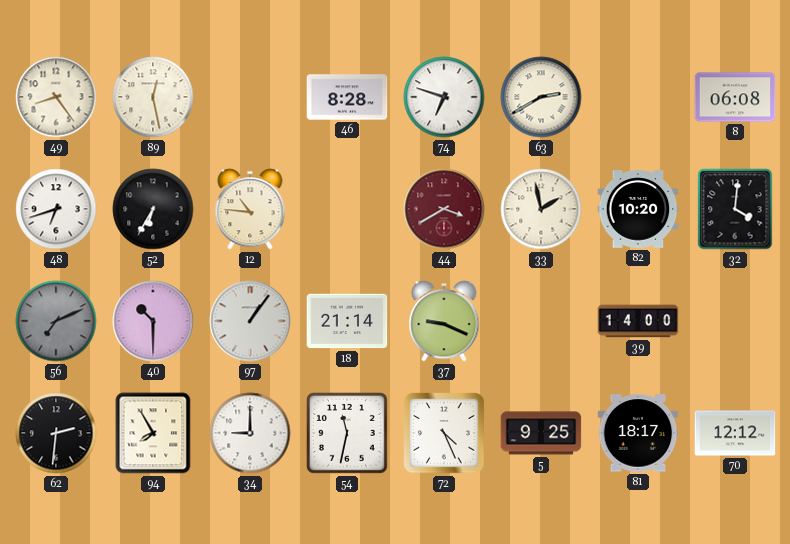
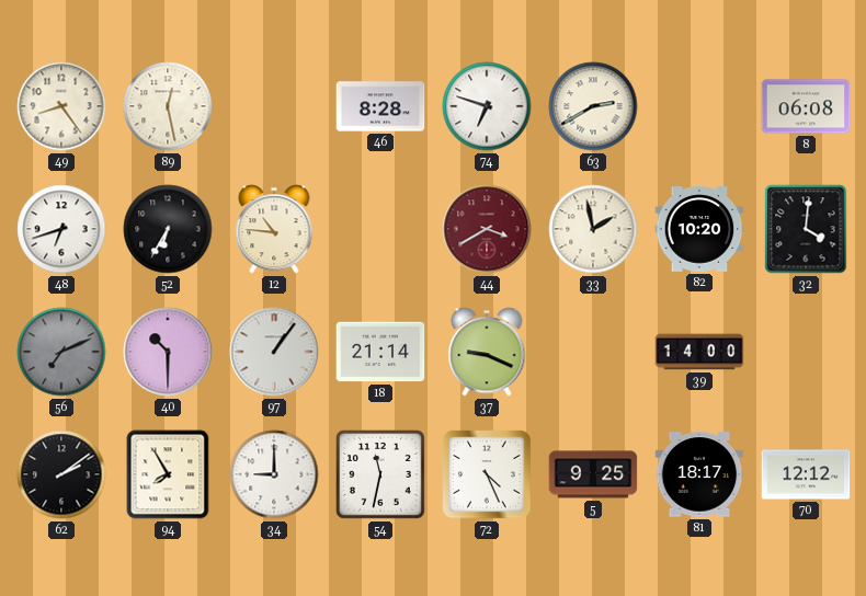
62: 2:31 -> 2:09
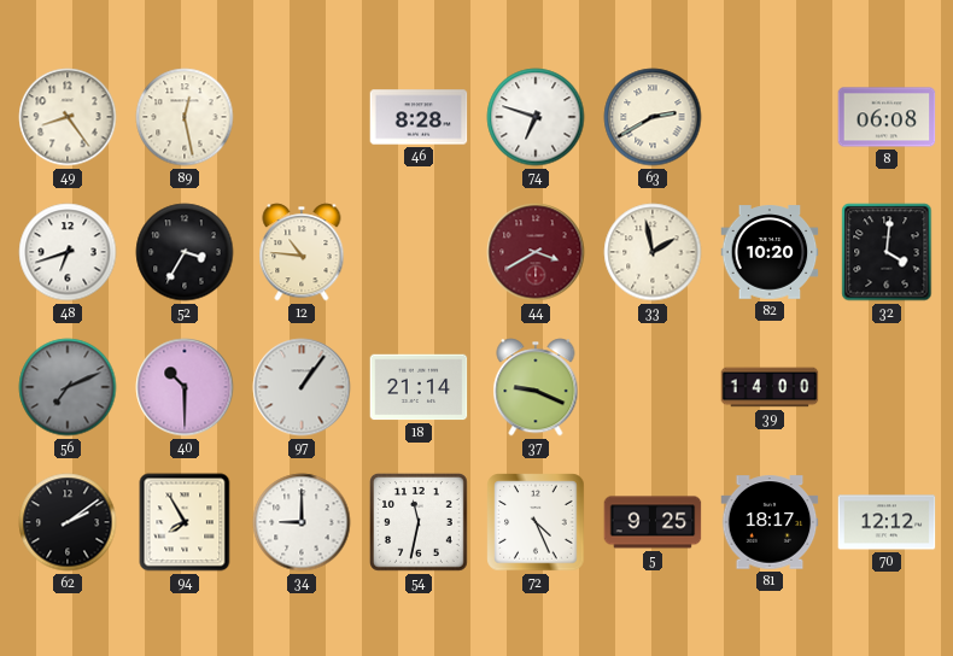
52: 6:35 -> 3:35
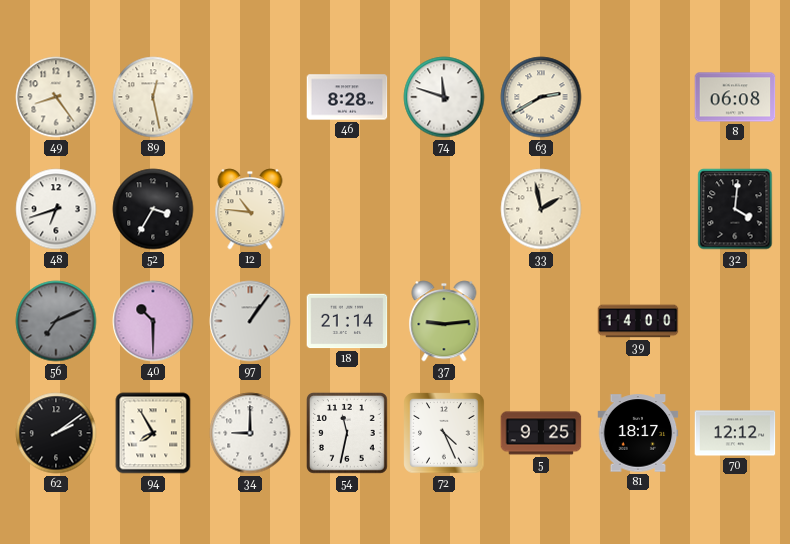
74: 6:48 -> 11:48
44: 3:40 -> none
82: 10:20 -> none
37: 9:19 -> 9:14
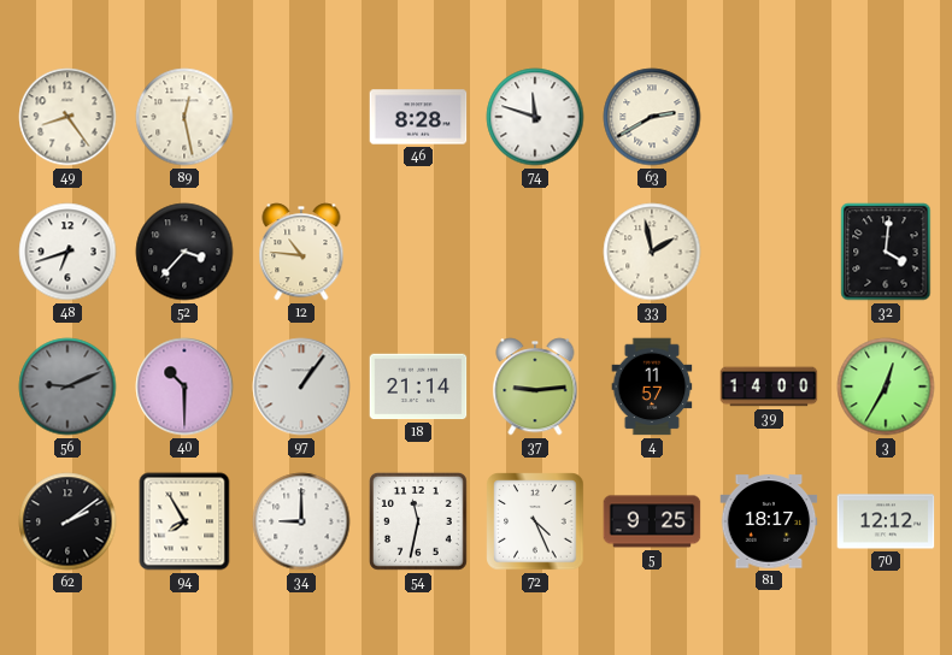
8: 06:08 -> none
52: 3:35 -> 3:37
56: 7:11 -> 9:11
4: none -> 11:57
3: none -> 12:35
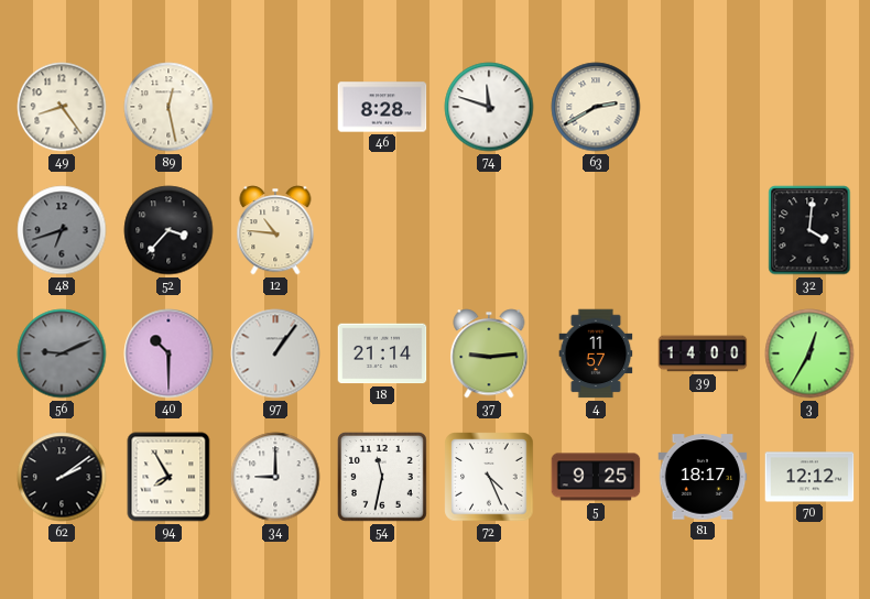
48 dial: white -> grey
33: 1:58 -> none
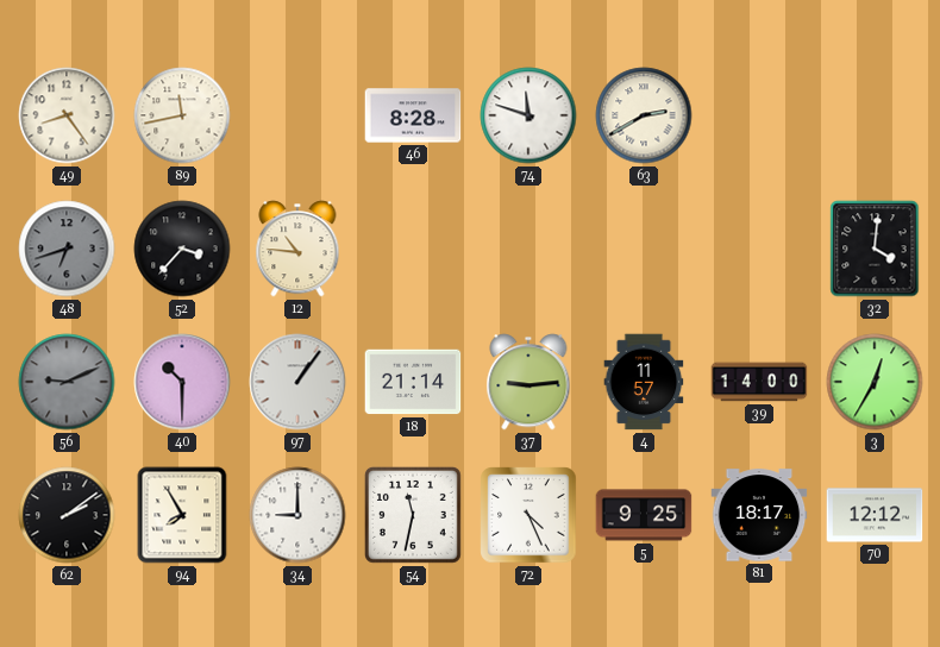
89: 12:28 -> 11:43
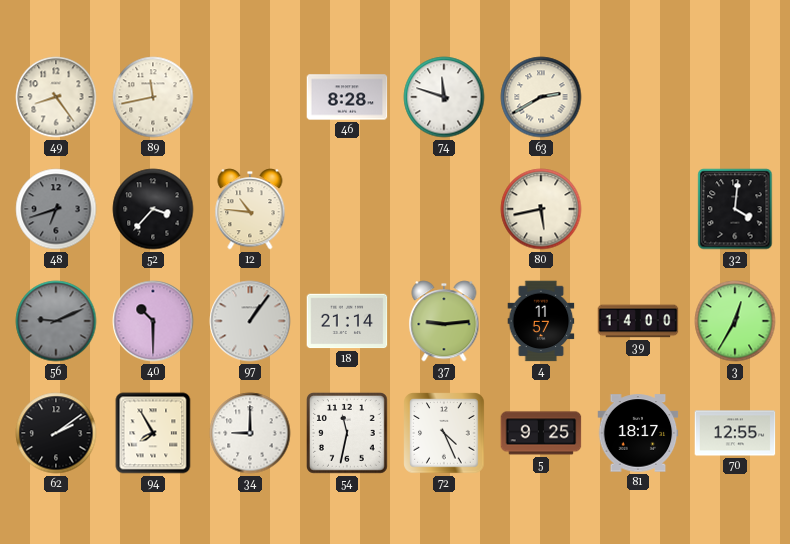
80: none -> 5:43
70: 12:12 -> 12:55
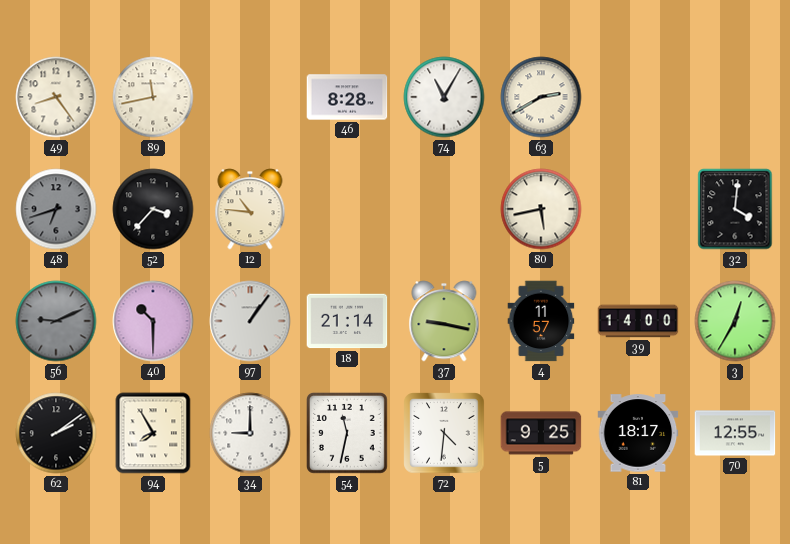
74: 11:48 -> 11:05
37: 9:14 -> 9:17
72: 4:26 -> 4:31
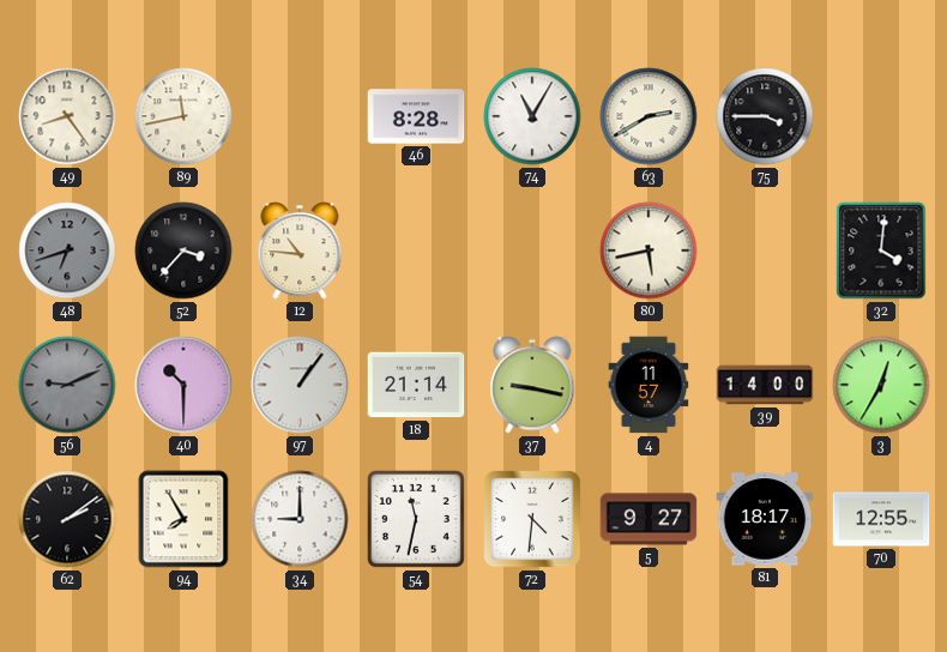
75: none -> 3:45
5: 9:25 -> 9:27
